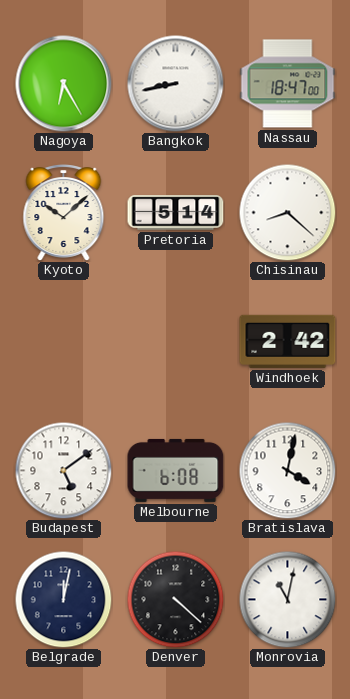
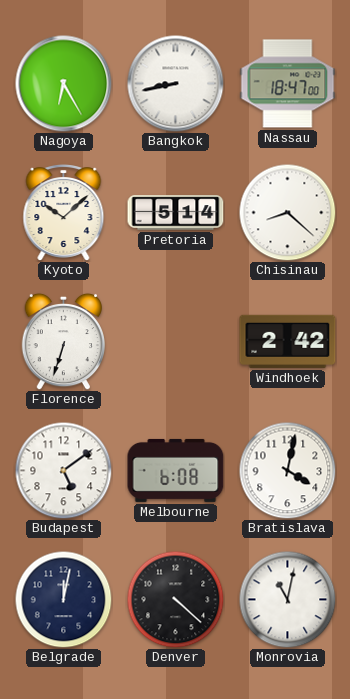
Florence: none -> 6:33
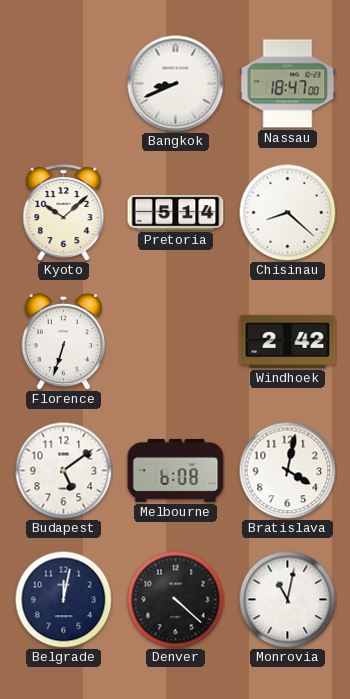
Nagoya: 6:25 -> none
Bangkok: 8:43 -> 8:41
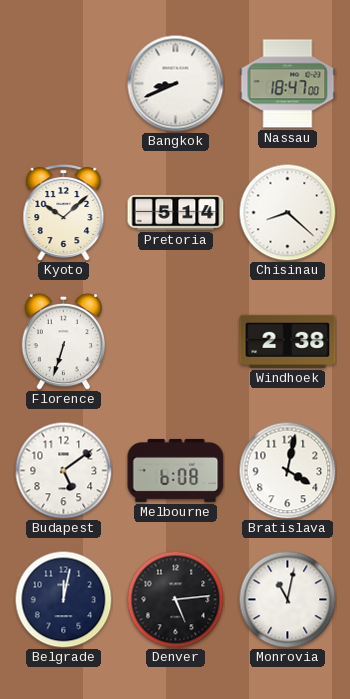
Windhoek: 2:42 -> 2:38
Denver: 4:22 -> 5:14
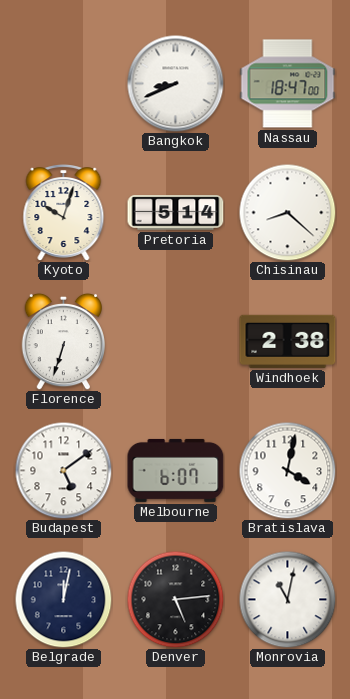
Kyoto: 10:08 -> 10:03
Melbourne: 6:08 -> 6:07
